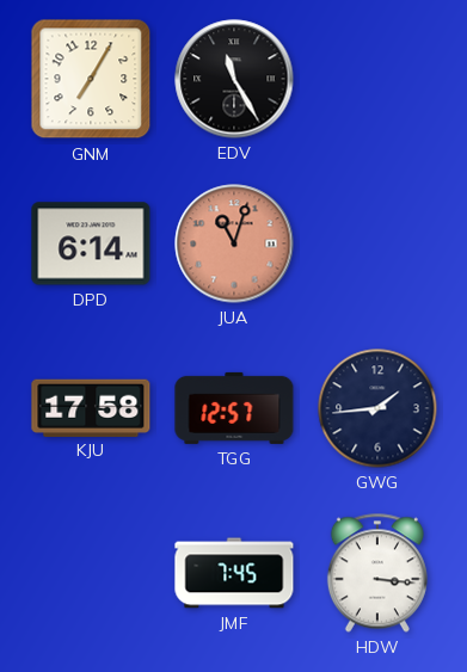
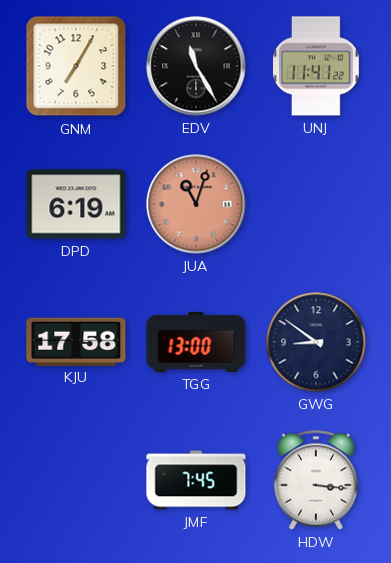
UNJ: none -> 11:41
DPD: 6:14 -> 6:19
TGG: 12:57 -> 13:00
GWG: 1:44 -> 8:51
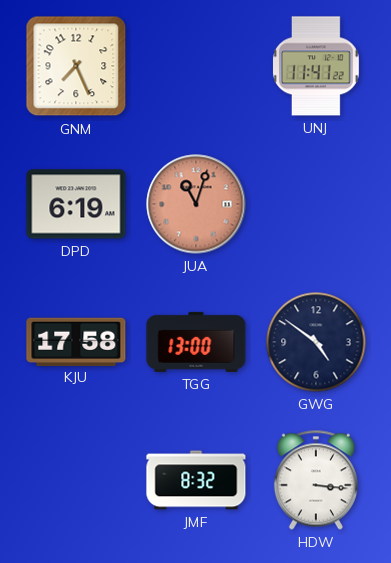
GNM: 7:05 -> 7:26
EDV: 11:25 -> none
GWG: 8:51 -> 4:51
JMF: 7:45 -> 8:32
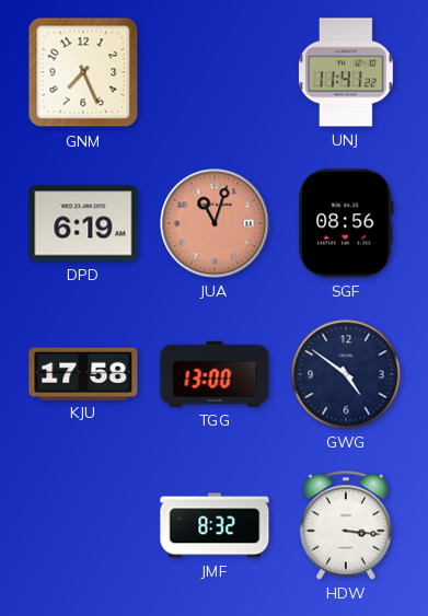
SGF: none -> 08:56
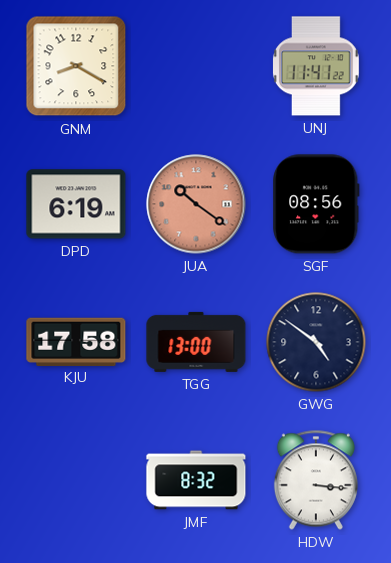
GNM: 7:26 -> 8:20
JUA: 11:03 -> 10:21
